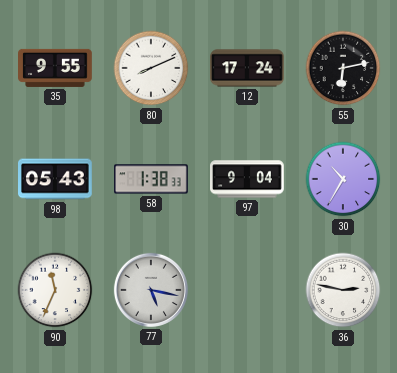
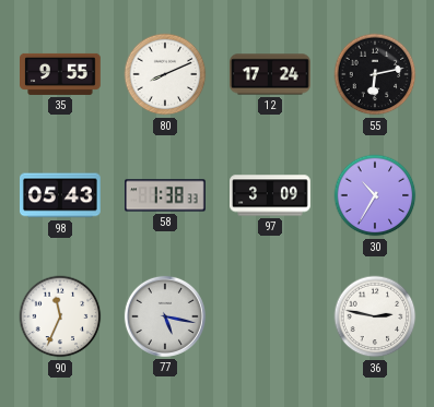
97: 9:04 -> 3:09
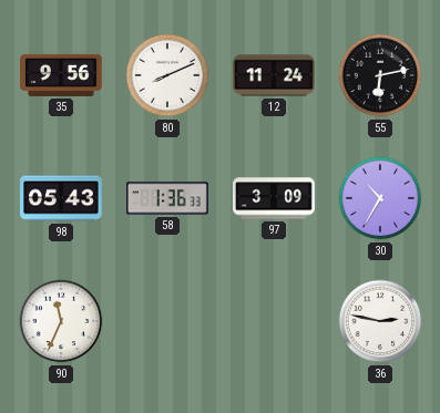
35: 9:55 -> 9:56
12: 17:24 -> 11:24
58: 1:38 -> 1:36
77: 5:17 -> none
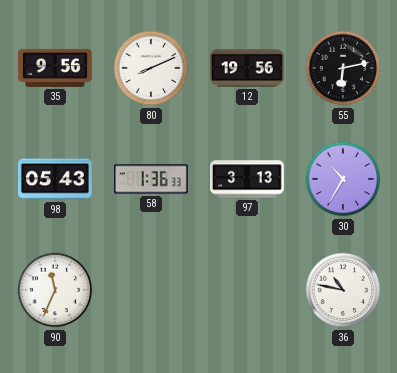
12: 11:24 -> 19:56
97: 3:09 -> 3:13
36: 2:47 -> 10:47
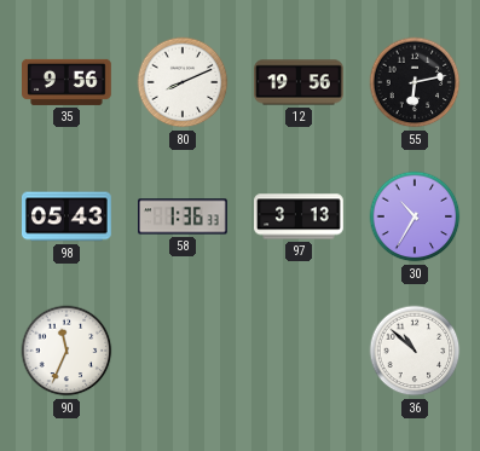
36: 10:47 -> 10:52
